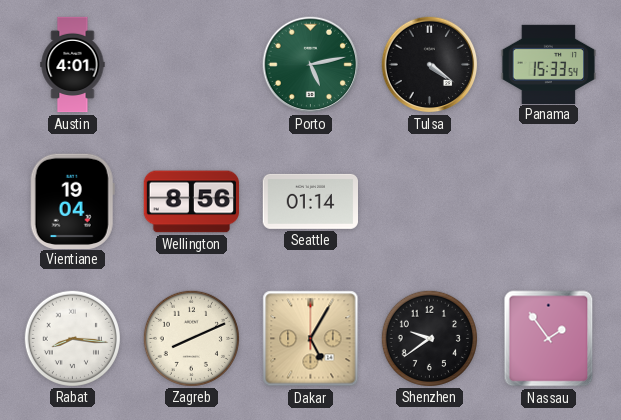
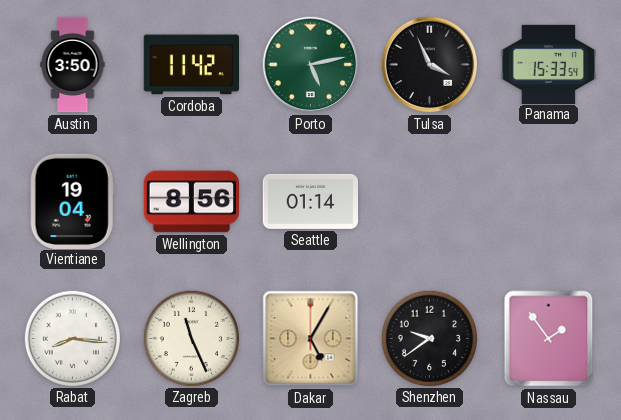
Austin: 4:01 -> 3:50
Cordoba: none -> 11:42
Tulsa: 4:21 -> 3:56
Zagreb: 8:11 -> 11:26
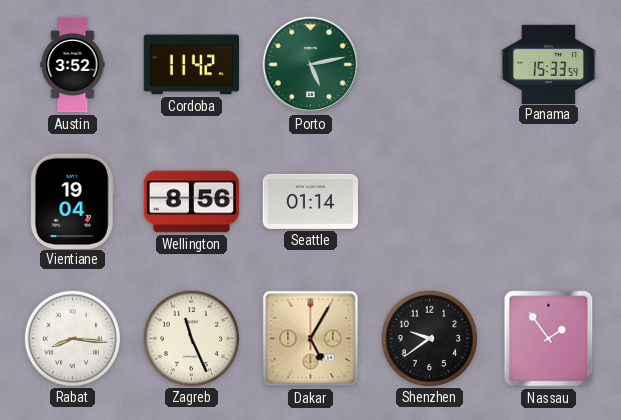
Austin: 3:50 -> 3:52
Tulsa: 3:56 -> none
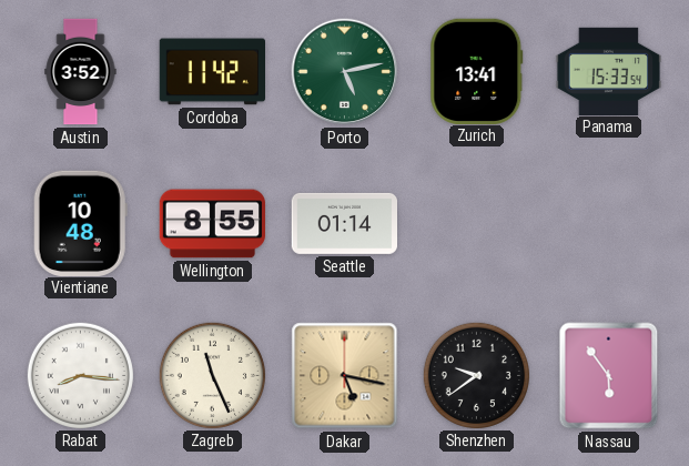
Zurich: none -> 13:41
Vientiane: 19:04 -> 10:48
Wellington: 8:56 -> 8:55
Dakar: 5:05 -> 5:17
Nassau: 1:54 -> 5:54
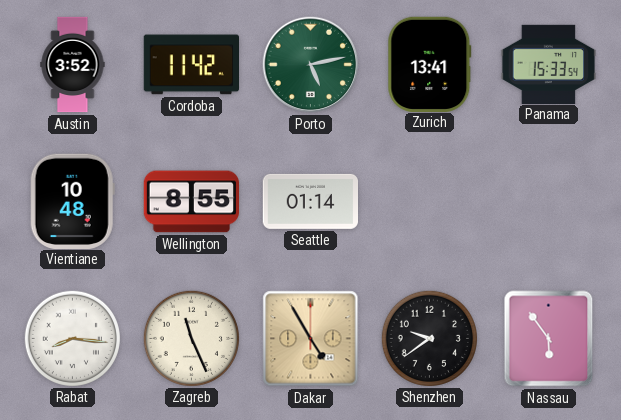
Dakar: 5:17 -> 4:55
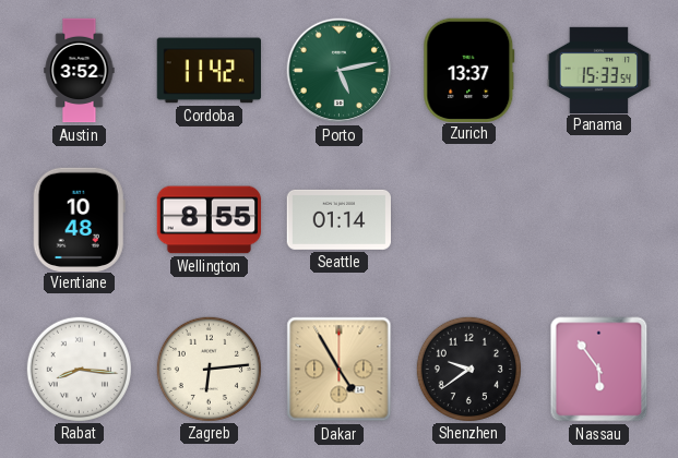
Zurich: 13:41 -> 13:37
Zagreb: 11:26 -> 6:14
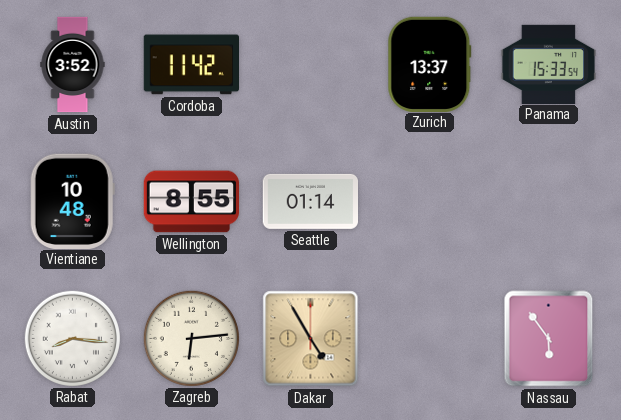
Porto: 5:13 -> none
Shenzhen: 9:39 -> none
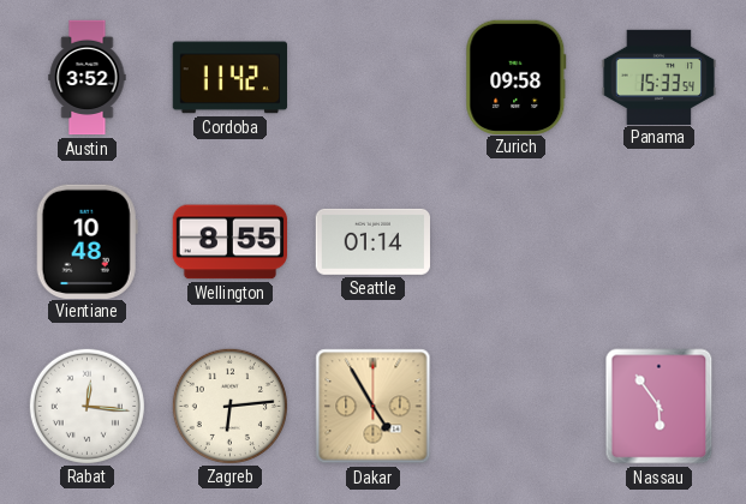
Zurich: 13:37 -> 09:58
Rabat: 8:16 -> 12:16
